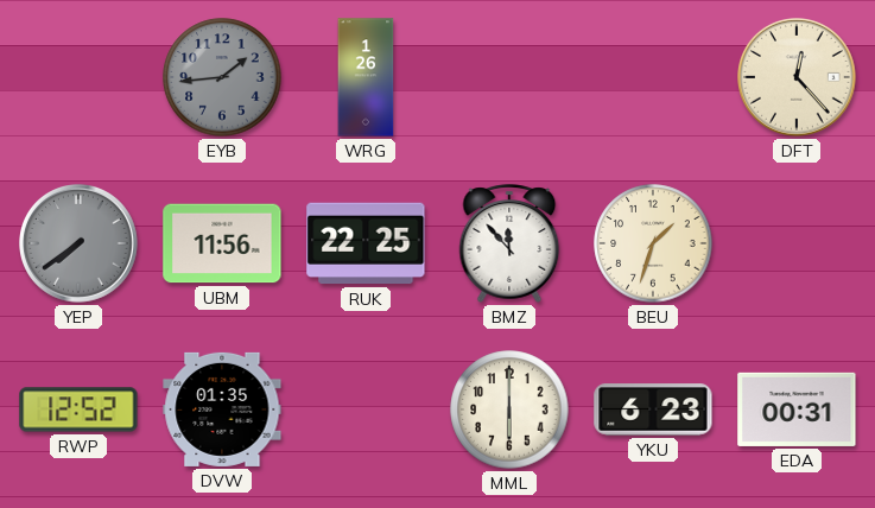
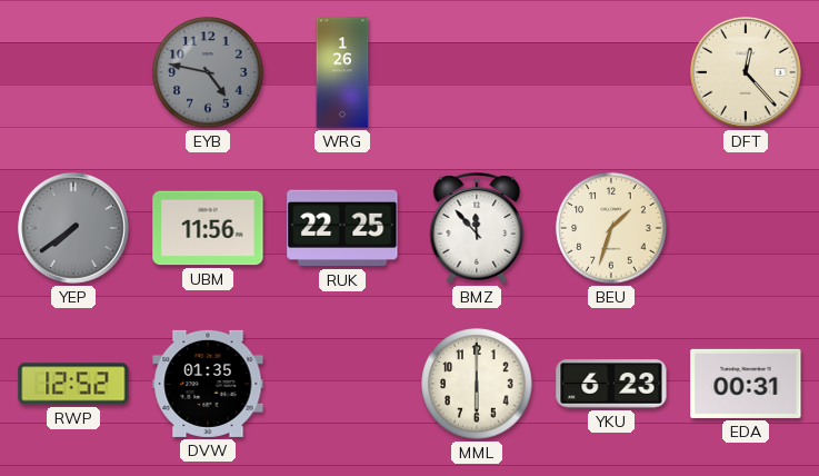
EYB: 1:44 -> 4:47
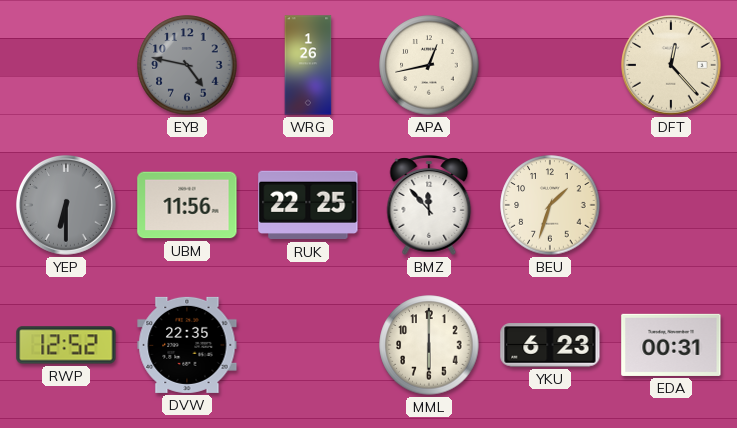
APA: none -> 12:43
YEP: 7:39 -> 6:30
DVW: 01:35 -> 22:35
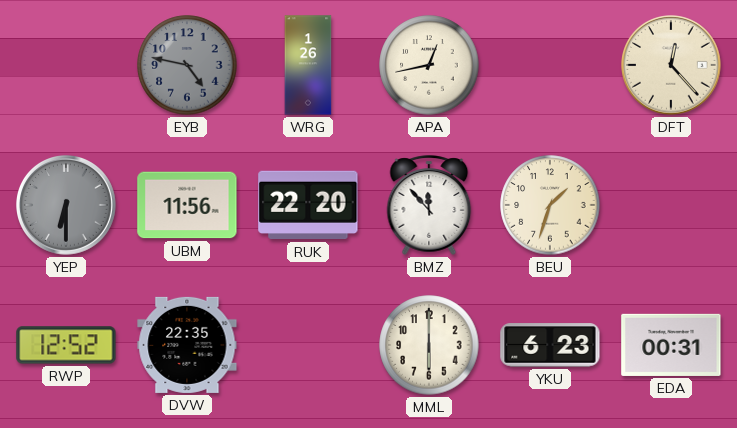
RUK: 22:25 -> 22:20
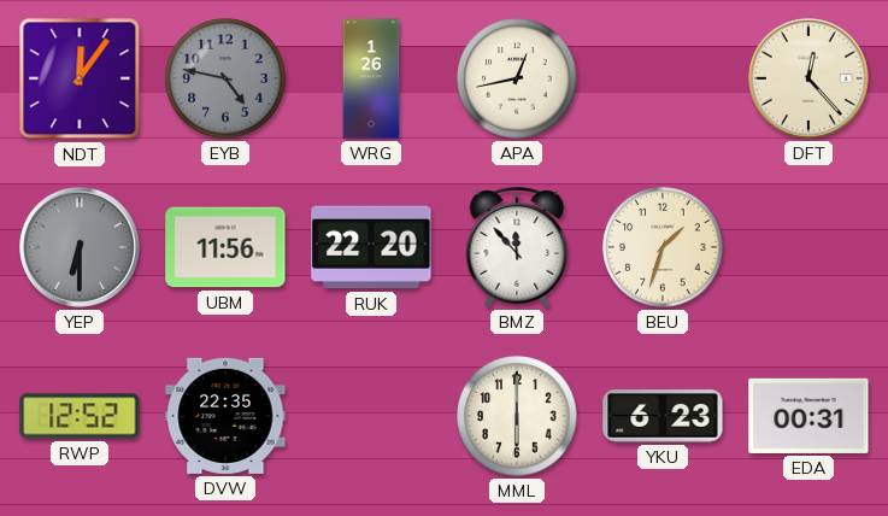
NDT: none -> 12:06
